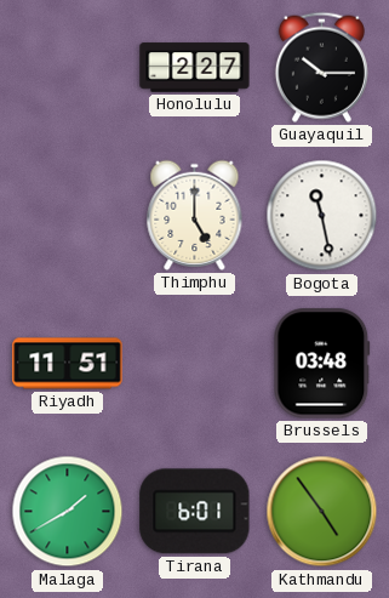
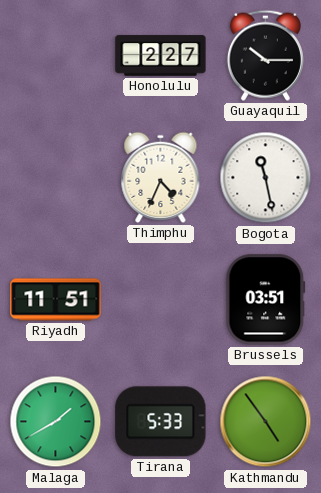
Thimphu: 5:00 -> 4:34
Brussels: 03:48 -> 03:51
Tirana: 6:01 -> 5:33
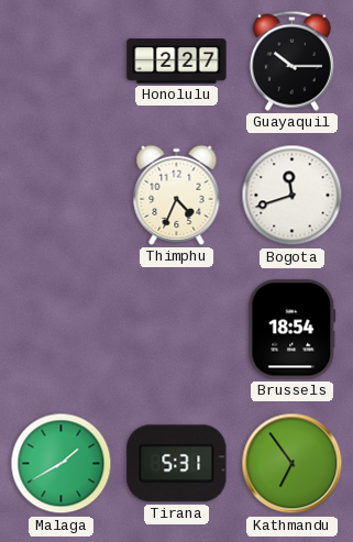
Bogota: 11:28 -> 11:42
Riyadh: 11:51 -> none
Brussels: 03:51 -> 18:54
Tirana: 5:33 -> 5:31
Kathmandu: 4:54 -> 6:54
